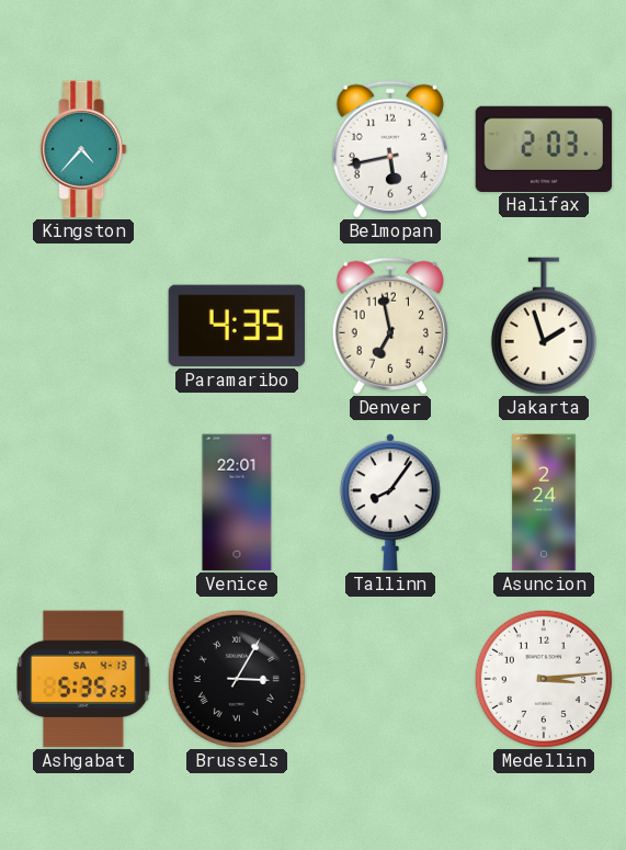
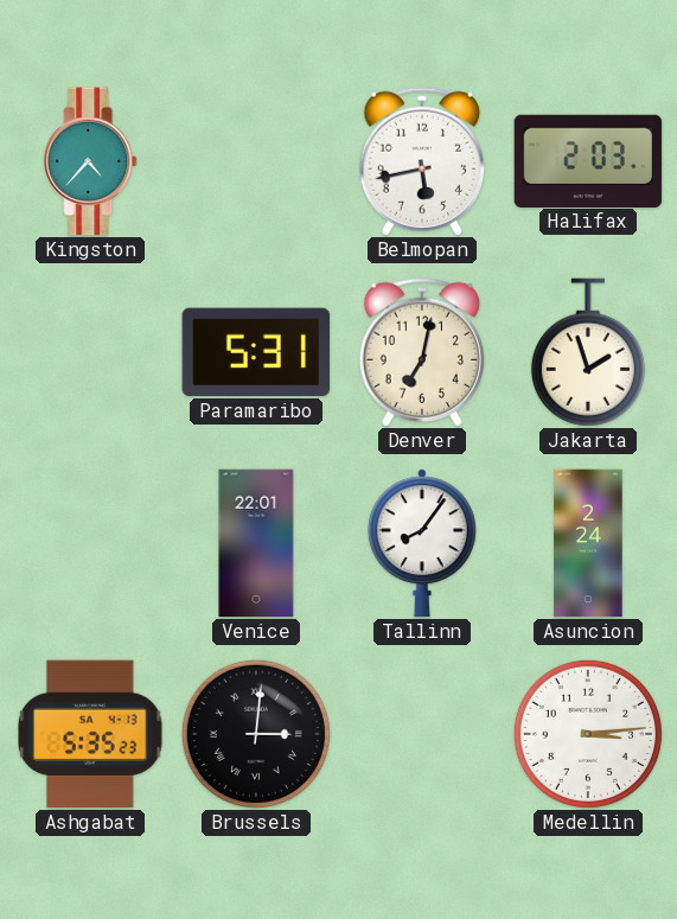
Paramaribo: 4:35 -> 5:31
Denver: 6:58 -> 7:02
Brussels: 3:05 -> 3:01
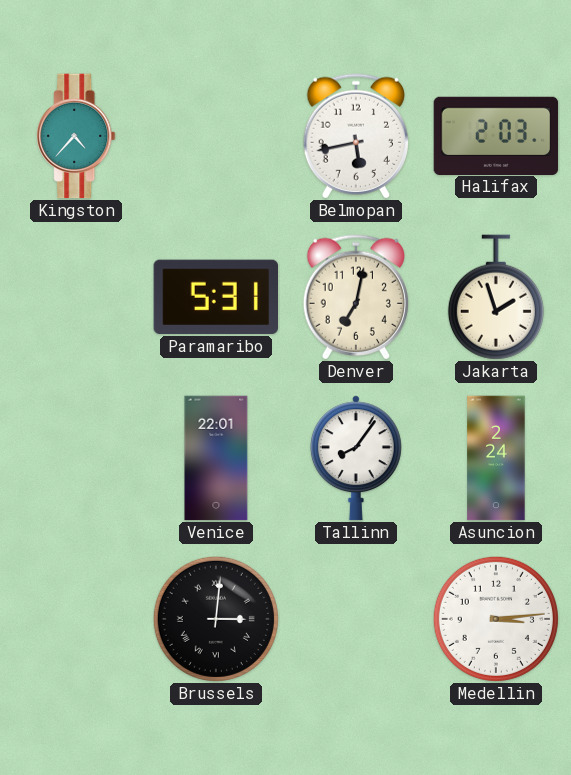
Ashgabat: 5:35 -> none
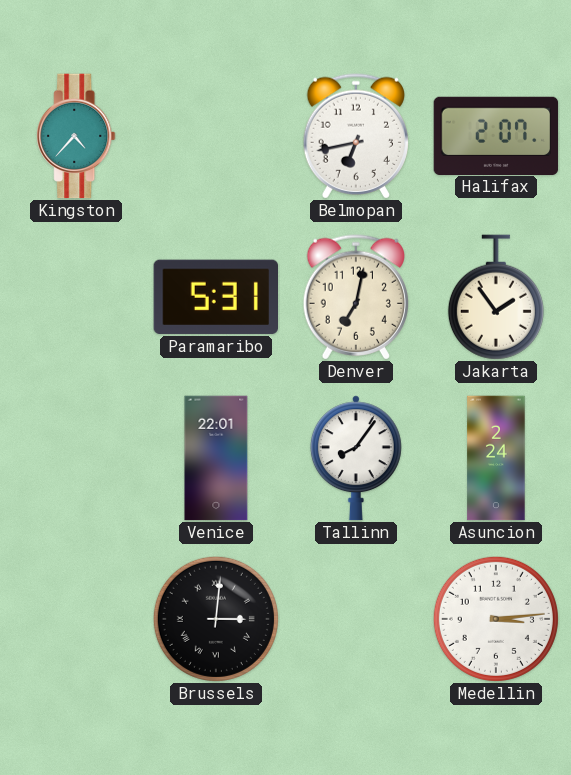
Belmopan: 5:43 -> 6:43
Halifax: 2:03 -> 2:07
Jakarta: 1:57 -> 1:54
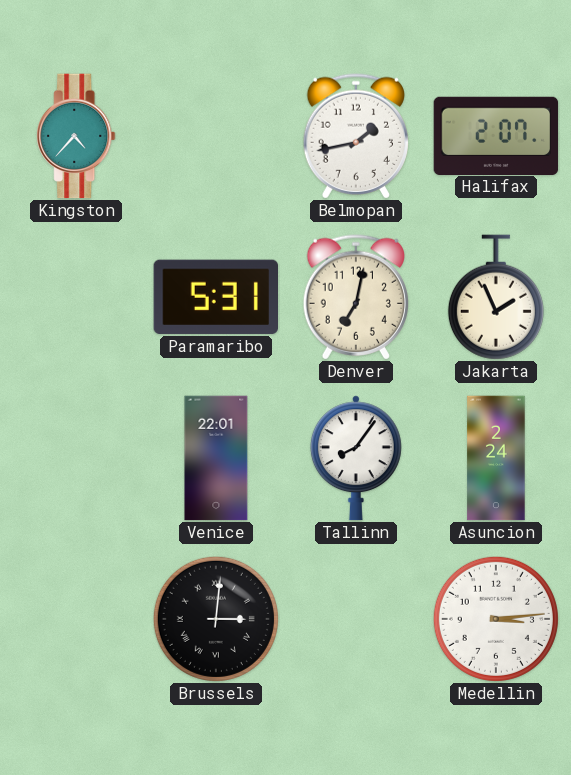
Belmopan: 6:43 -> 1:43
Jakarta: 1:54 -> 1:56
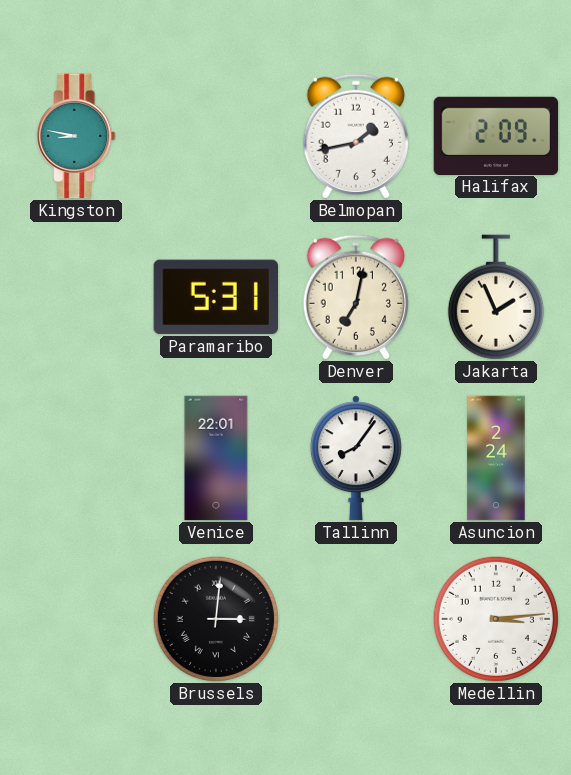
Kingston: 4:37 -> 8:47
Halifax: 2:07 -> 2:09
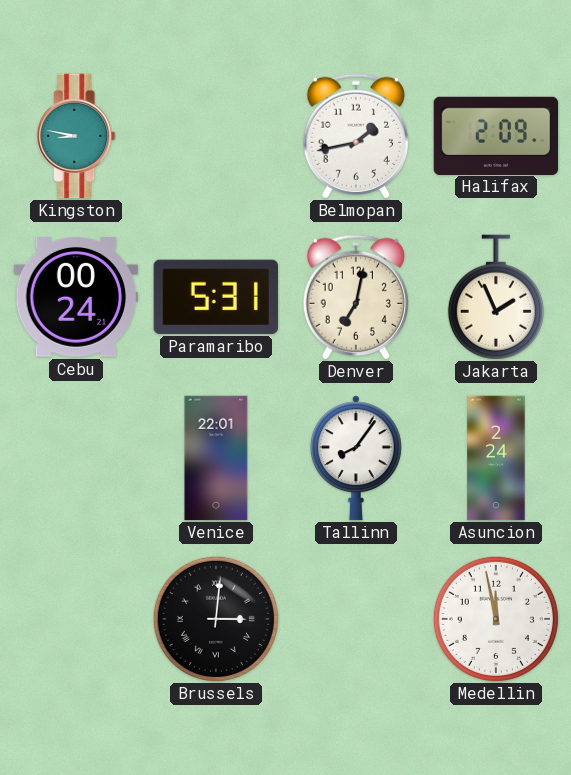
Cebu: none -> 00:24
Medellin: 3:14 -> 11:58
